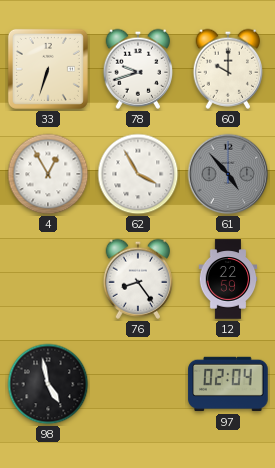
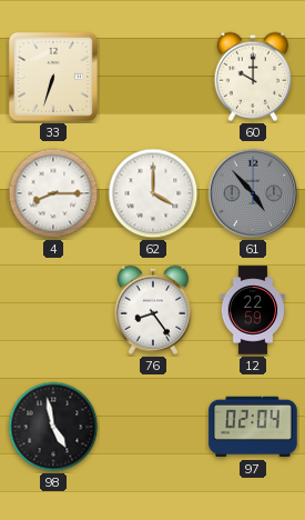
78: 9:42 -> none
4: 12:55 -> 8:15
62: 3:55 -> 4:00
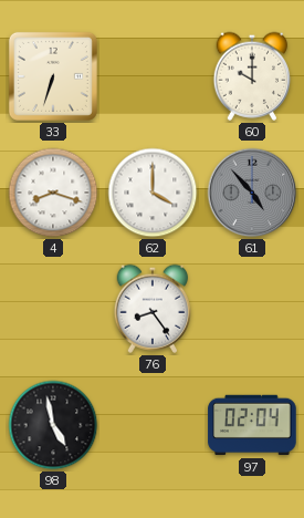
4: 8:15 -> 8:18
12: 22:59 -> none
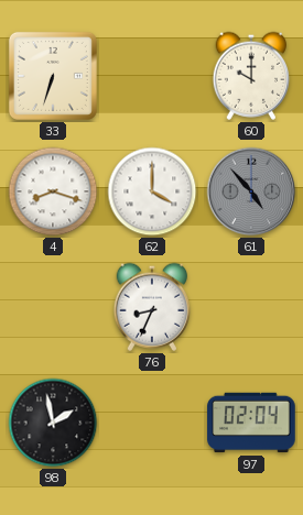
76: 8:24 -> 8:34
98: 4:58 -> 1:58
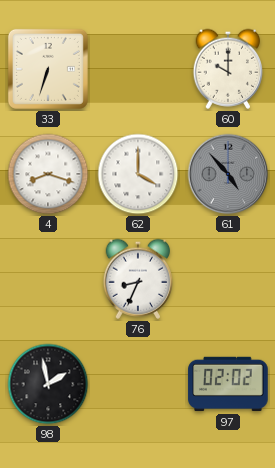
97: 02:04 -> 02:02
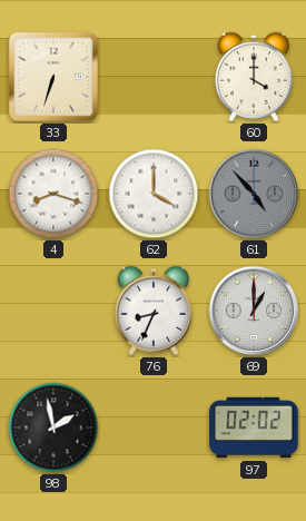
60: 10:00 -> 4:00
69: none -> 1:00
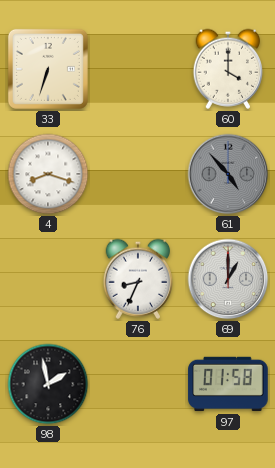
62: 4:00 -> none
97: 02:02 -> 01:58
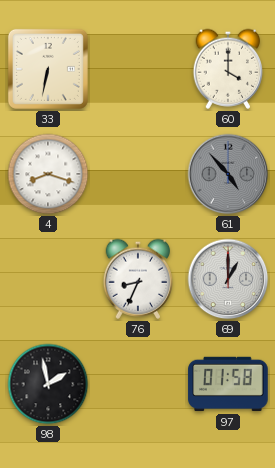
33: 6:33 -> 6:32
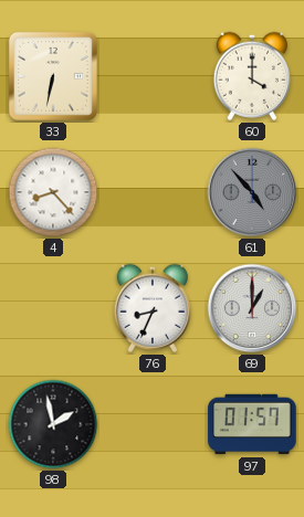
4: 8:18 -> 8:23
97: 01:58 -> 01:57
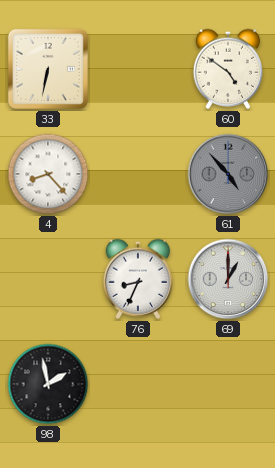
60: 4:00 -> 4:51
97: 01:57 -> none
